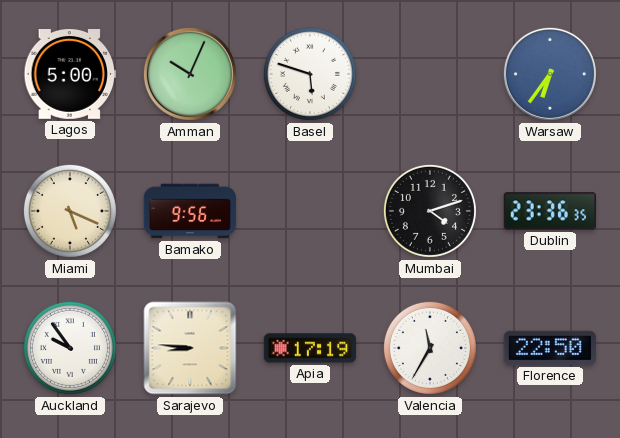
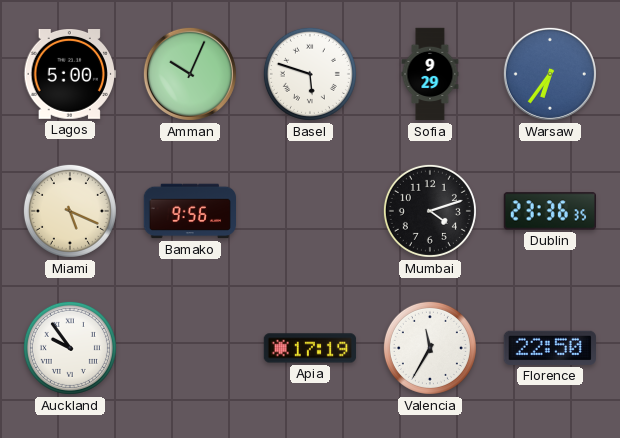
Sofia: none -> 9:29
Sarajevo: 8:46 -> none
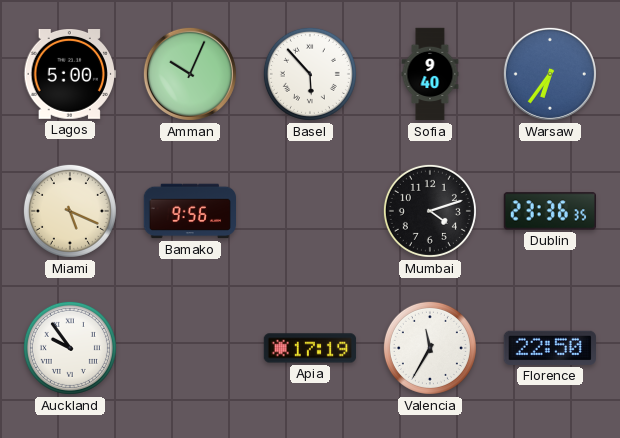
Basel: 5:48 -> 5:53
Sofia: 9:29 -> 9:40
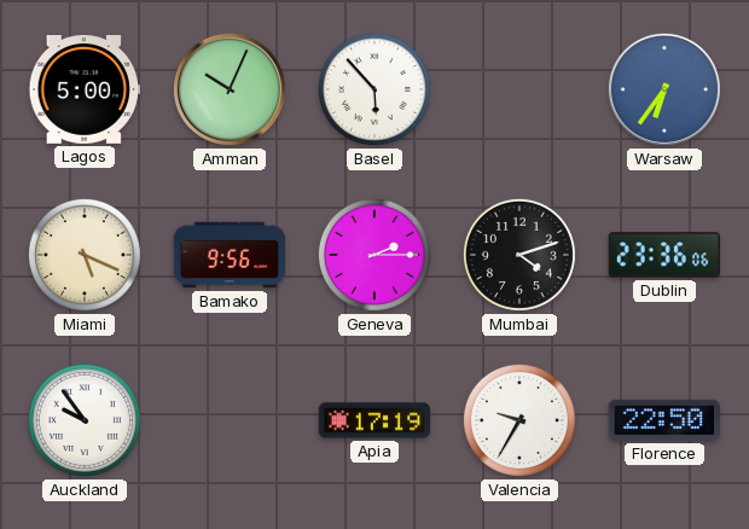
Sofia: 9:40 -> none
Geneva: none -> 2:15
Dublin: 23:36:35 -> 23:36:06
Valencia: 11:35 -> 9:35
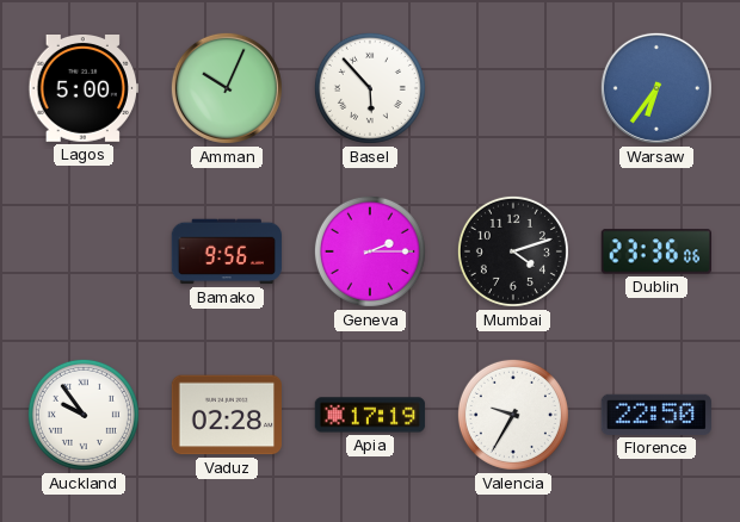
Miami: 5:19 -> none
Vaduz: none -> 02:28
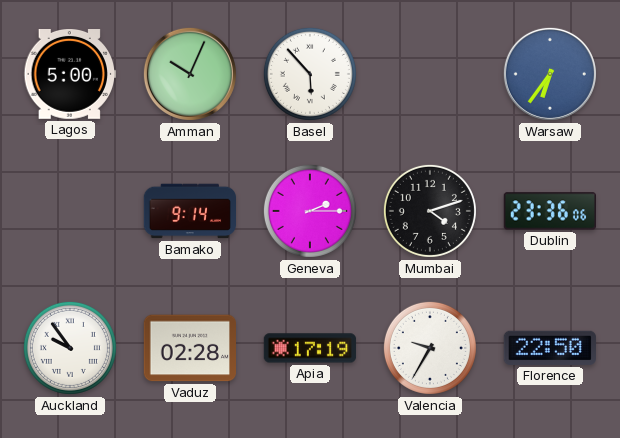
Bamako: 9:56 -> 9:14
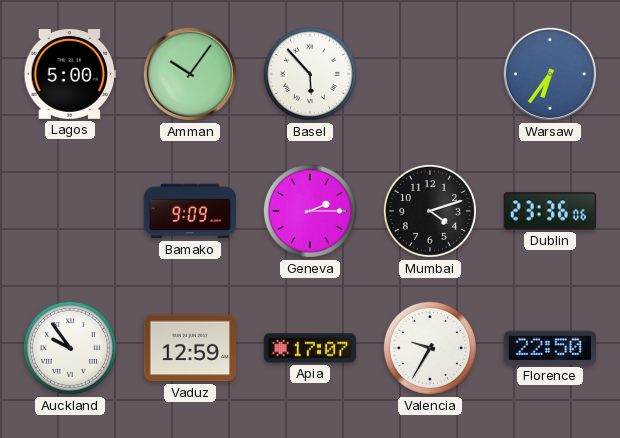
Amman: 10:04 -> 10:06
Bamako: 9:14 -> 9:09
Vaduz: 02:28 -> 12:59
Apia: 17:19 -> 17:07
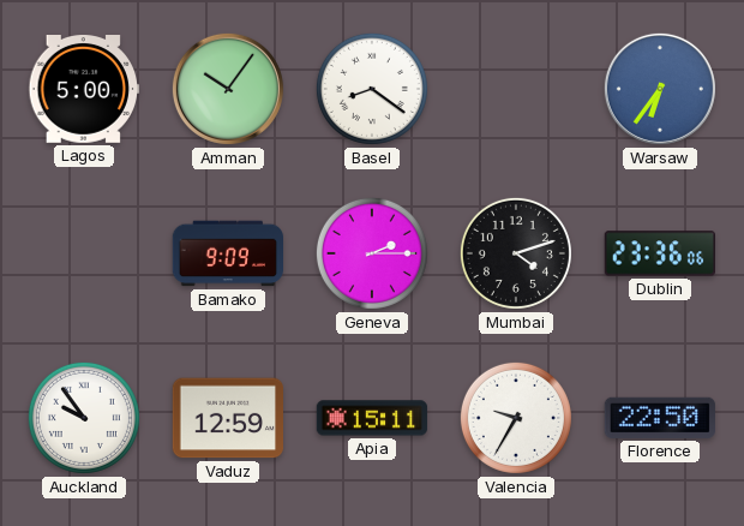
Basel: 5:53 -> 8:21
Apia: 17:07 -> 15:11
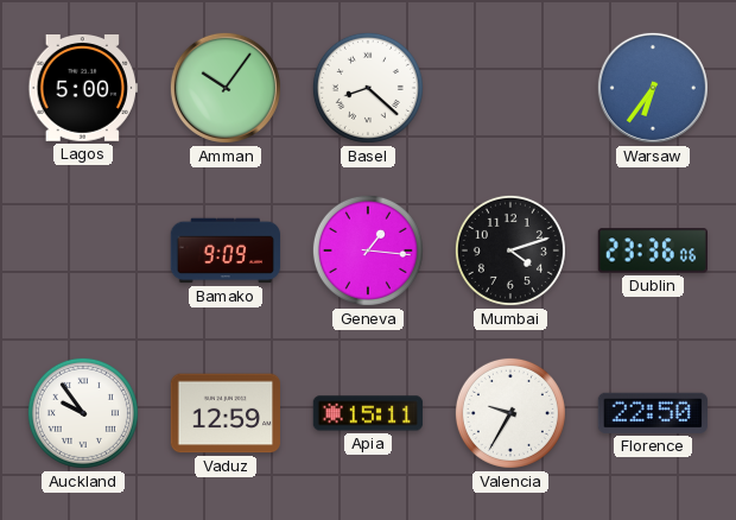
Basel: 8:21 -> 8:22
Geneva: 2:15 -> 1:16
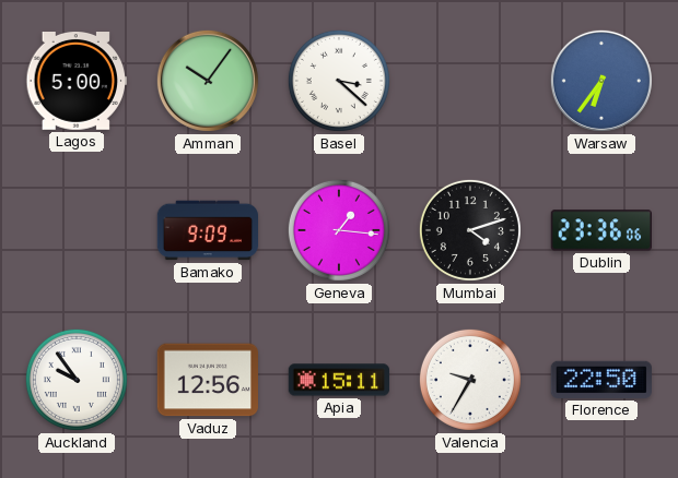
Basel: 8:22 -> 3:22
Vaduz: 12:59 -> 12:56
